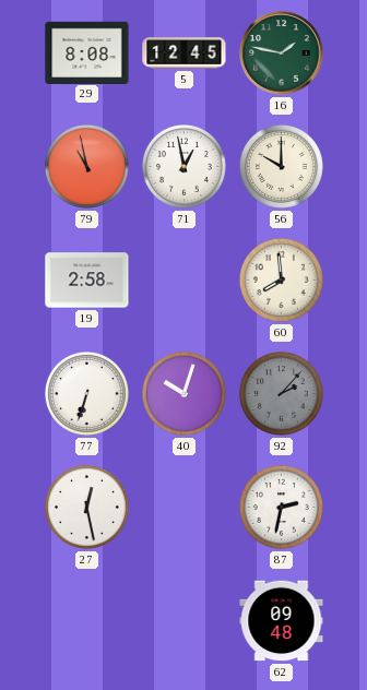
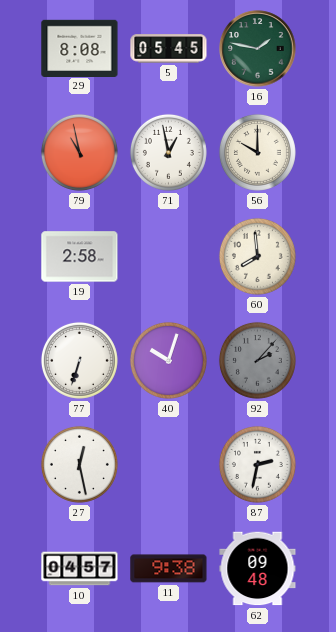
5: 12:45 -> 05:45
10: none -> 04:57
11: none -> 9:38
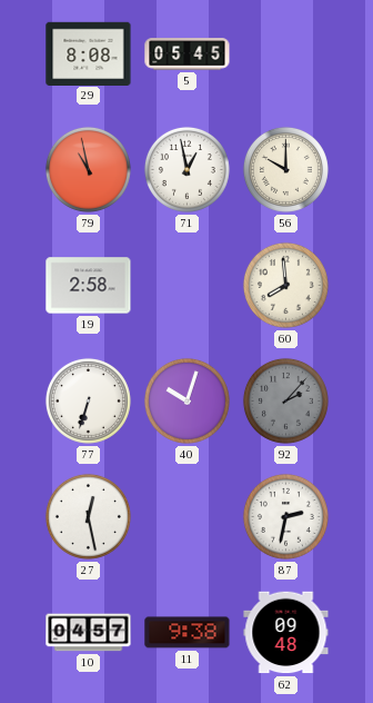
16: 1:47 -> none
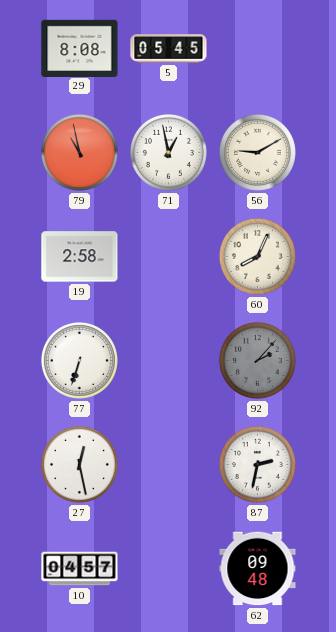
56: 10:00 -> 9:10
60: 7:59 -> 8:04
40: 10:03 -> none
11: 9:38 -> none
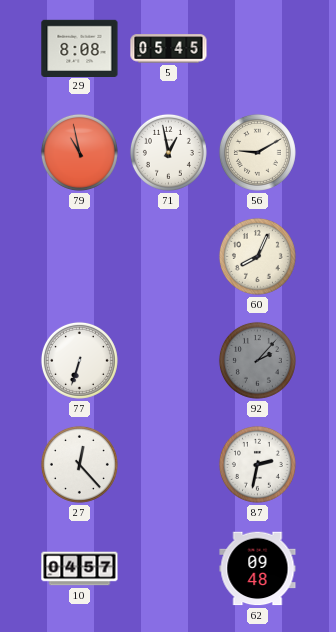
19: 2:58 -> none
27: 12:28 -> 12:23
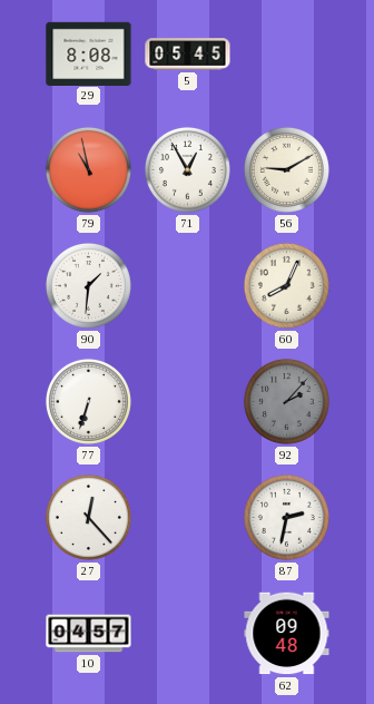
71: 12:58 -> 12:55
90: none -> 1:31
